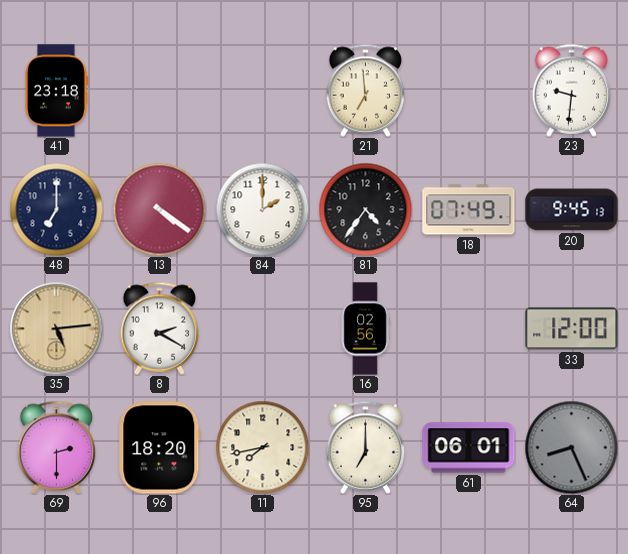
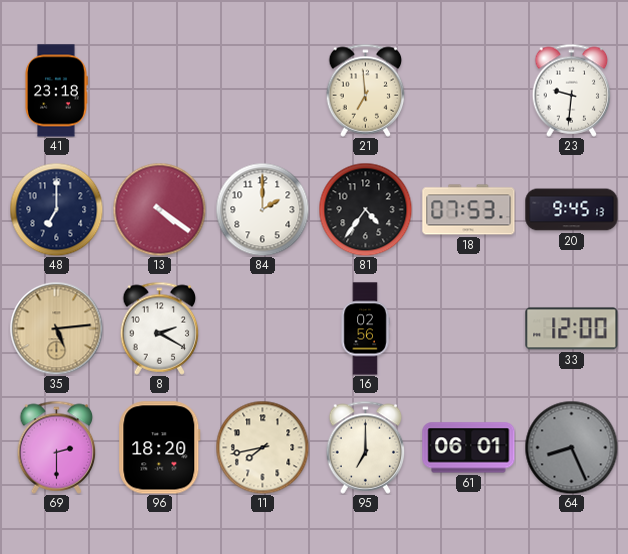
18: 07:49 -> 07:53
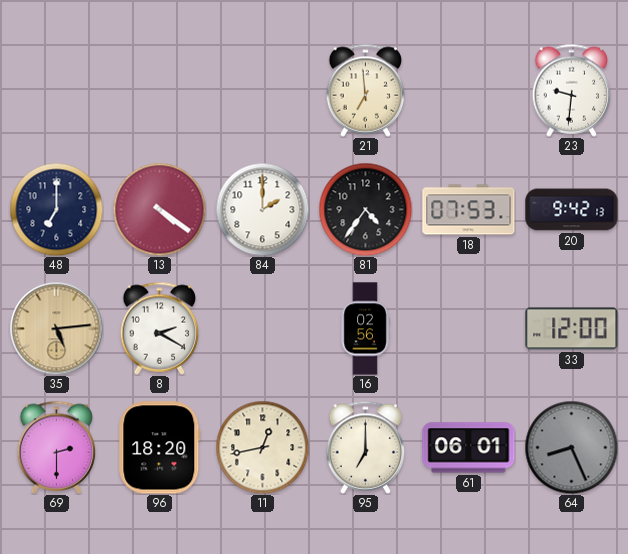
41: 23:18 -> none
20: 9:45 -> 9:42
11: 7:43 -> 12:43
